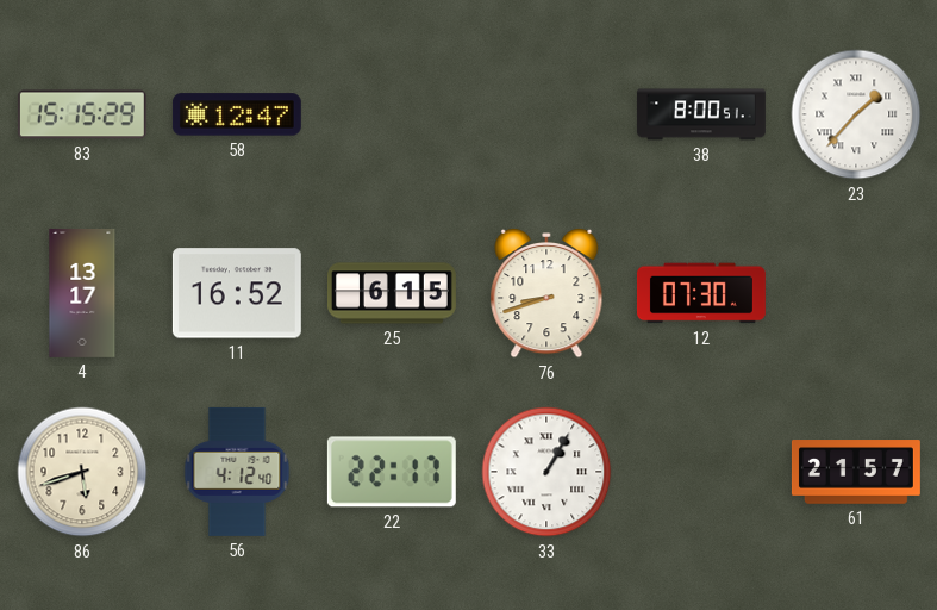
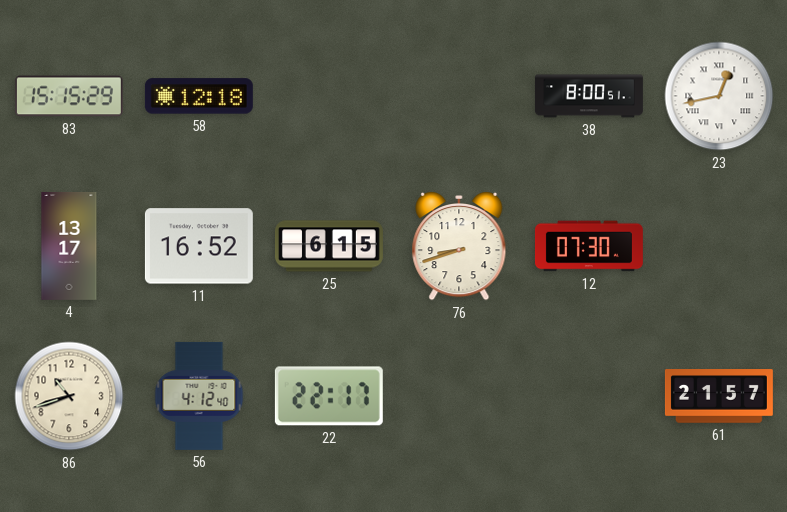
58: 12:47 -> 12:18
23: 1:37 -> 12:43
86: 5:42 -> 10:42
33: 1:05 -> none
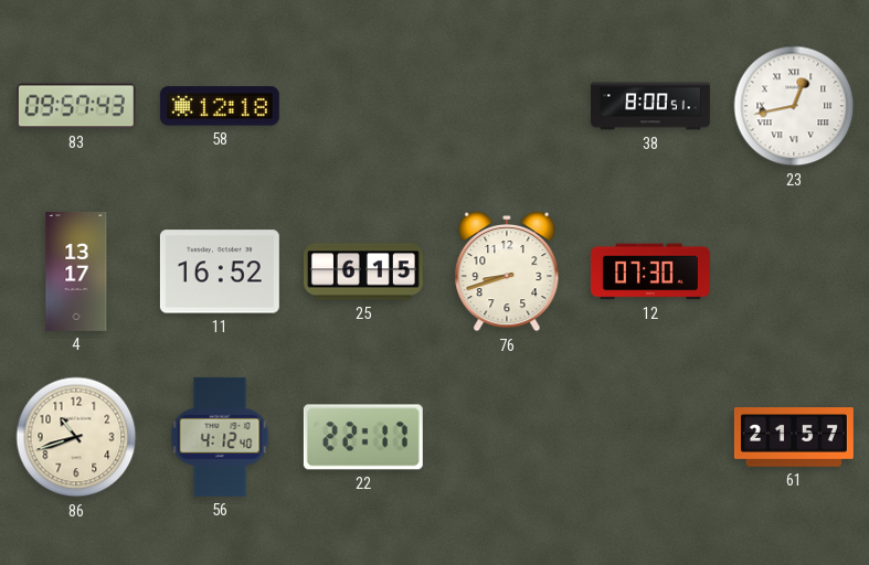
83: 15:15 -> 09:57
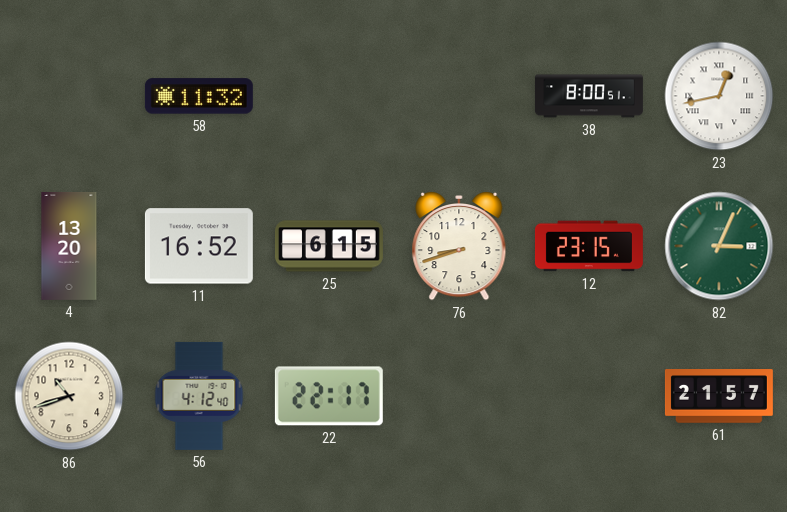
83: 09:57 -> none
58: 12:18 -> 11:32
4: 13:17 -> 13:20
12: 07:30 -> 23:15
82: none -> 3:04
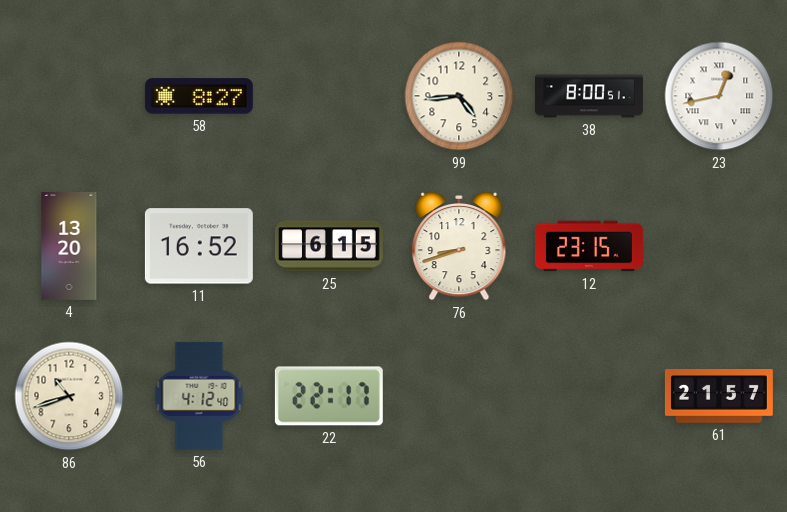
58: 11:32 -> 8:27
99: none -> 4:44
82: 3:04 -> none
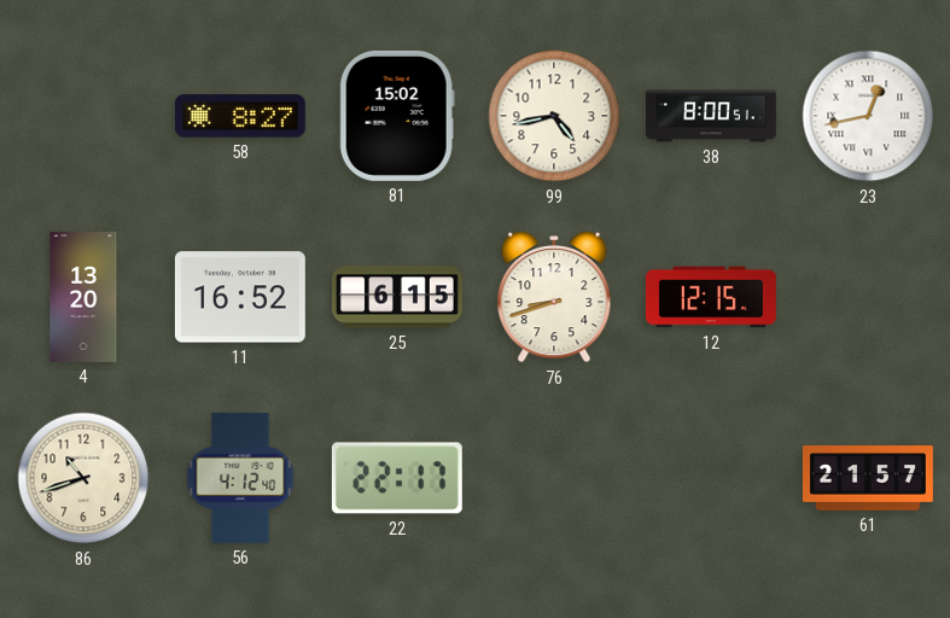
81: none -> 15:02
99: 4:44 -> 4:43
12: 23:15 -> 12:15
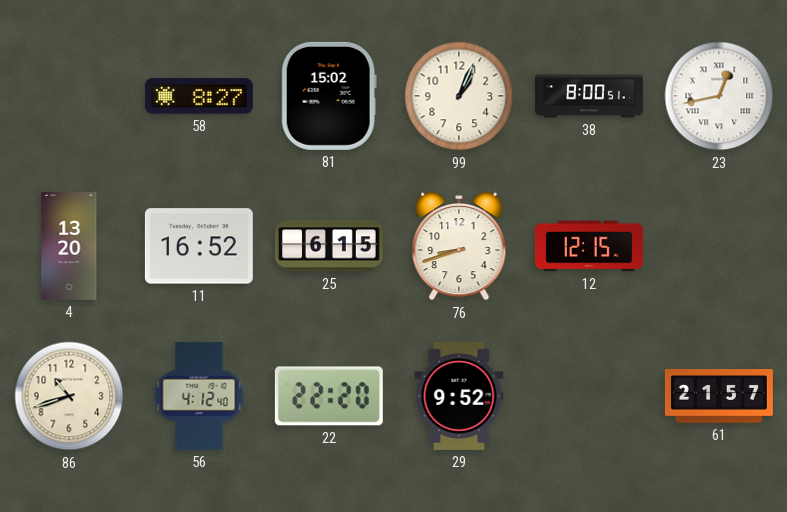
99: 4:43 -> 1:04
22: 22:17 -> 22:20
29: none -> 9:52
